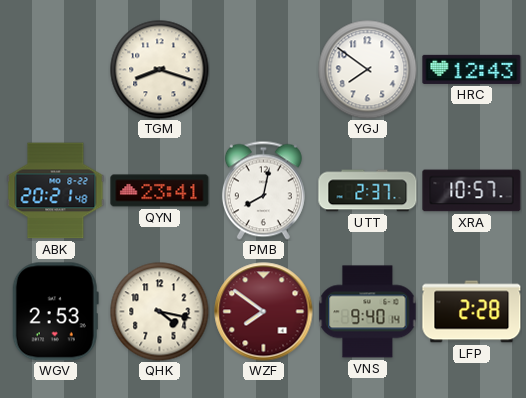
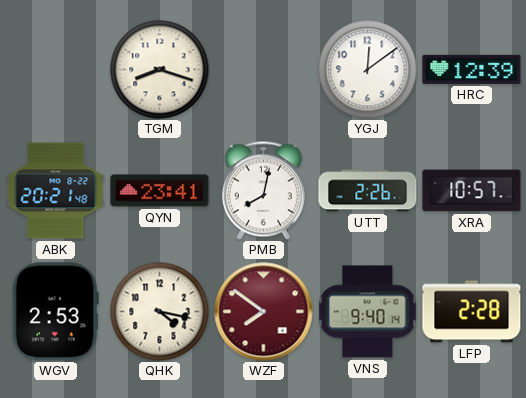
YGJ: 7:51 -> 12:09
HRC: 12:43 -> 12:39
UTT: 2:37 -> 2:26
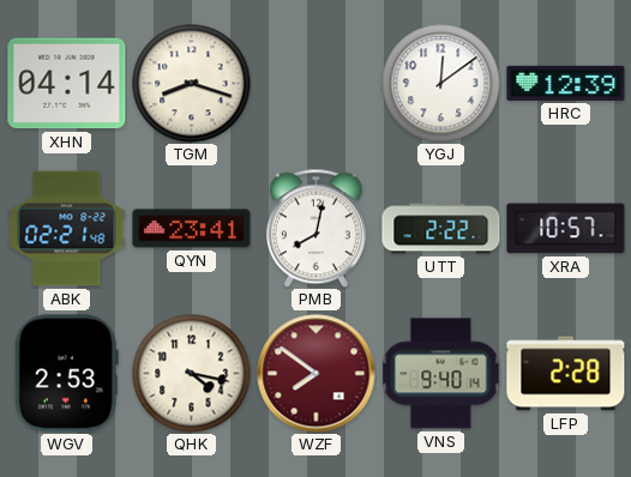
XHN: none -> 04:14
ABK: 20:21 -> 02:21
UTT: 2:26 -> 2:22
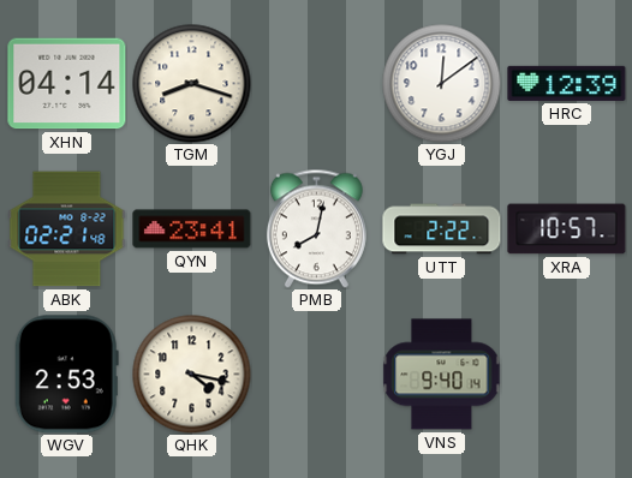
WZF: 7:51 -> none
LFP: 2:28 -> none
